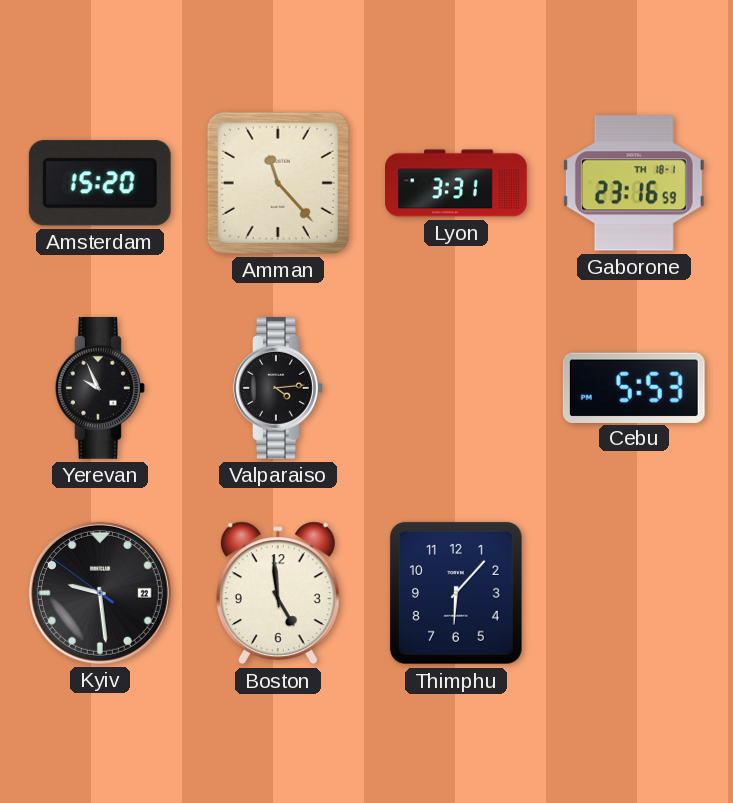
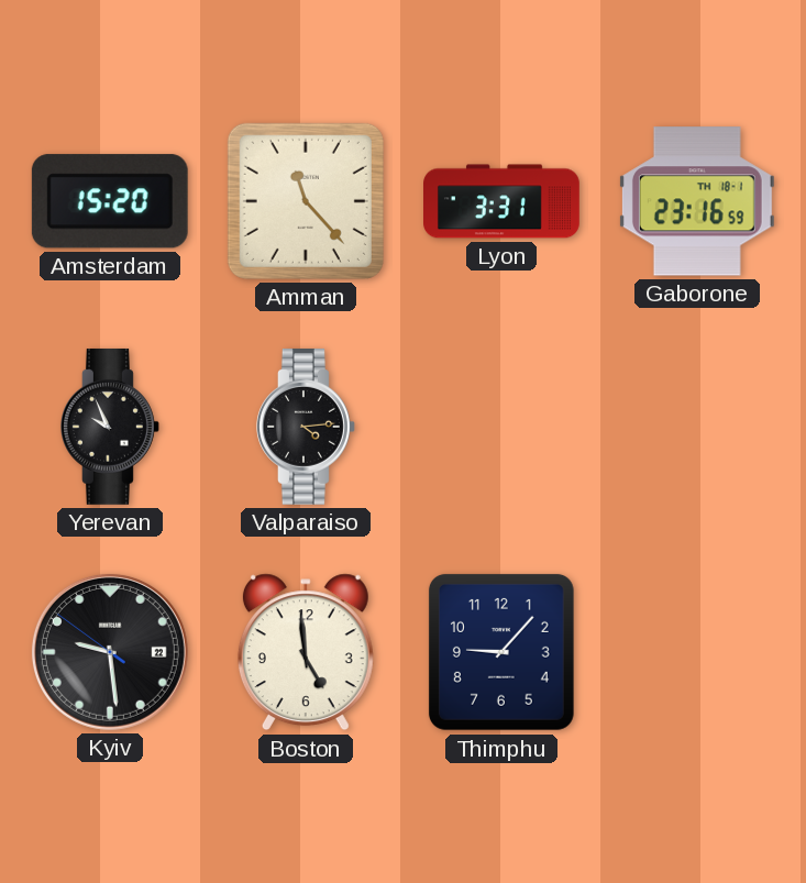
Cebu: 5:53 -> none
Thimphu: 6:07 -> 9:07
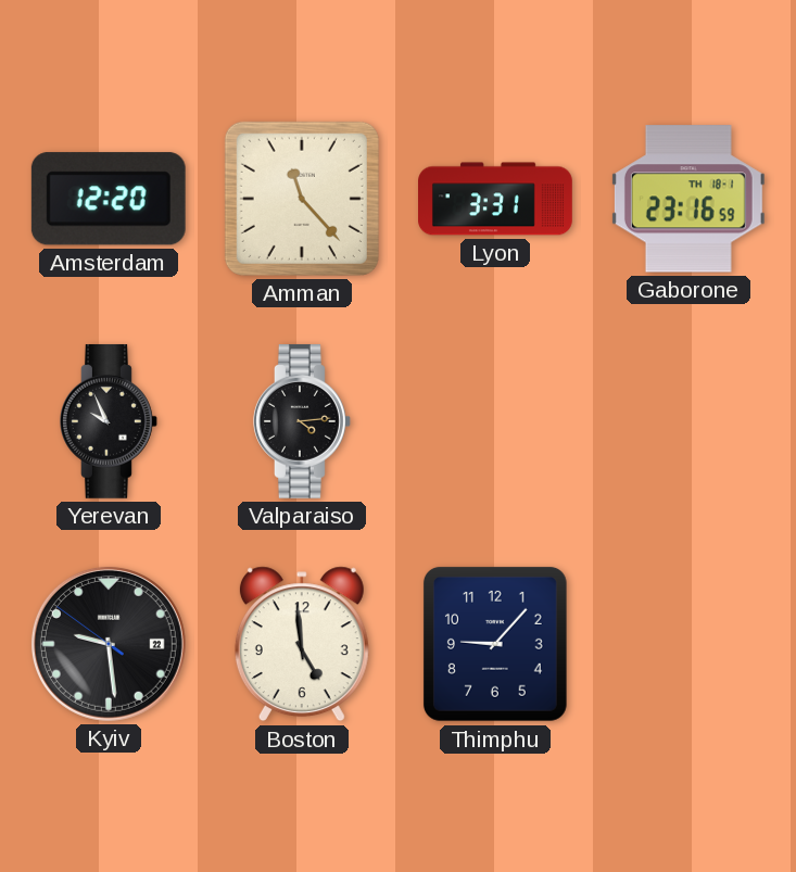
Amsterdam: 15:20 -> 12:20
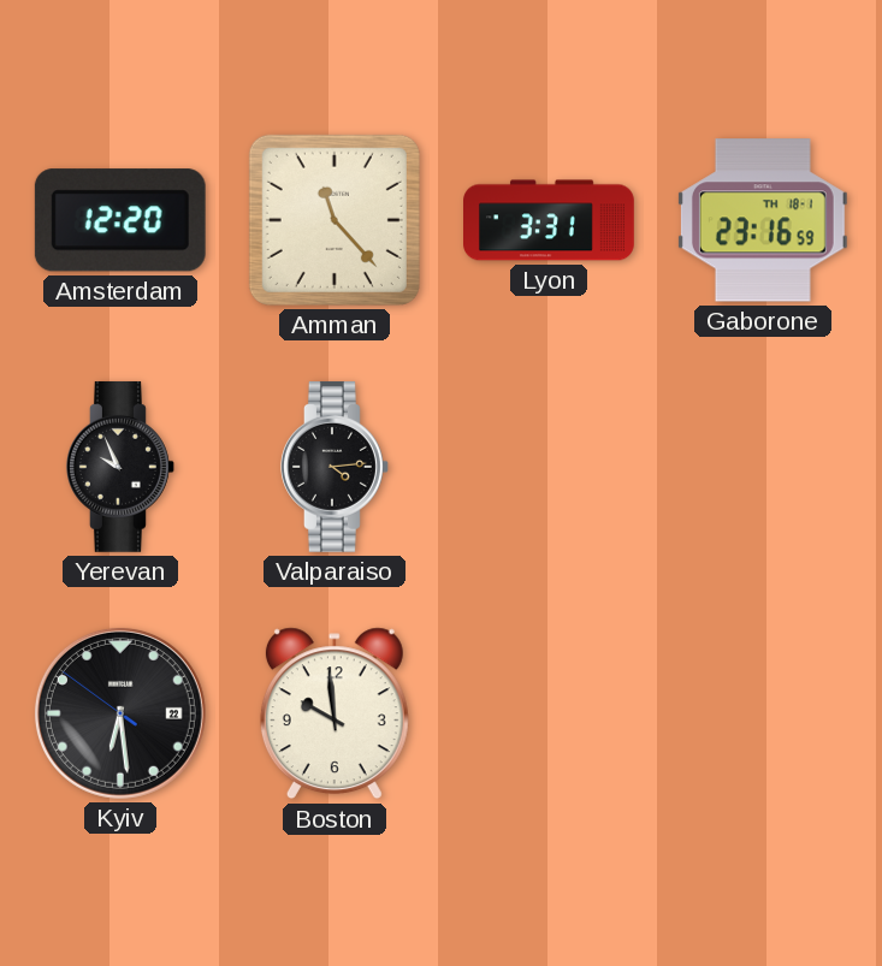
Kyiv: 9:28 -> 6:28
Boston: 4:59 -> 9:59
Thimphu: 9:07 -> none
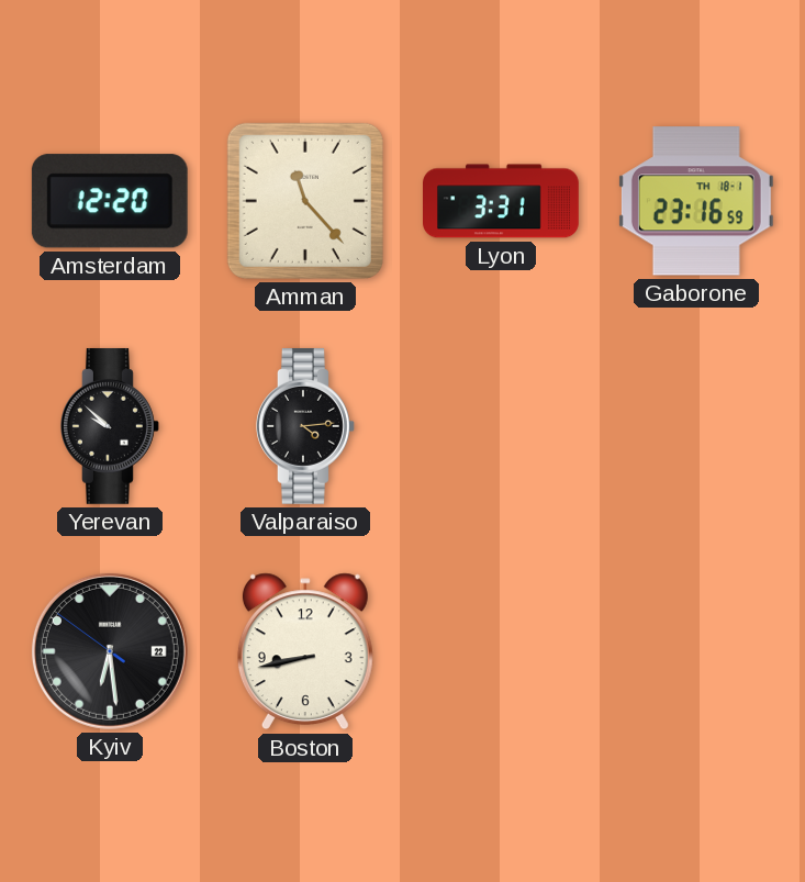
Yerevan: 9:56 -> 9:52
Boston: 9:59 -> 8:43
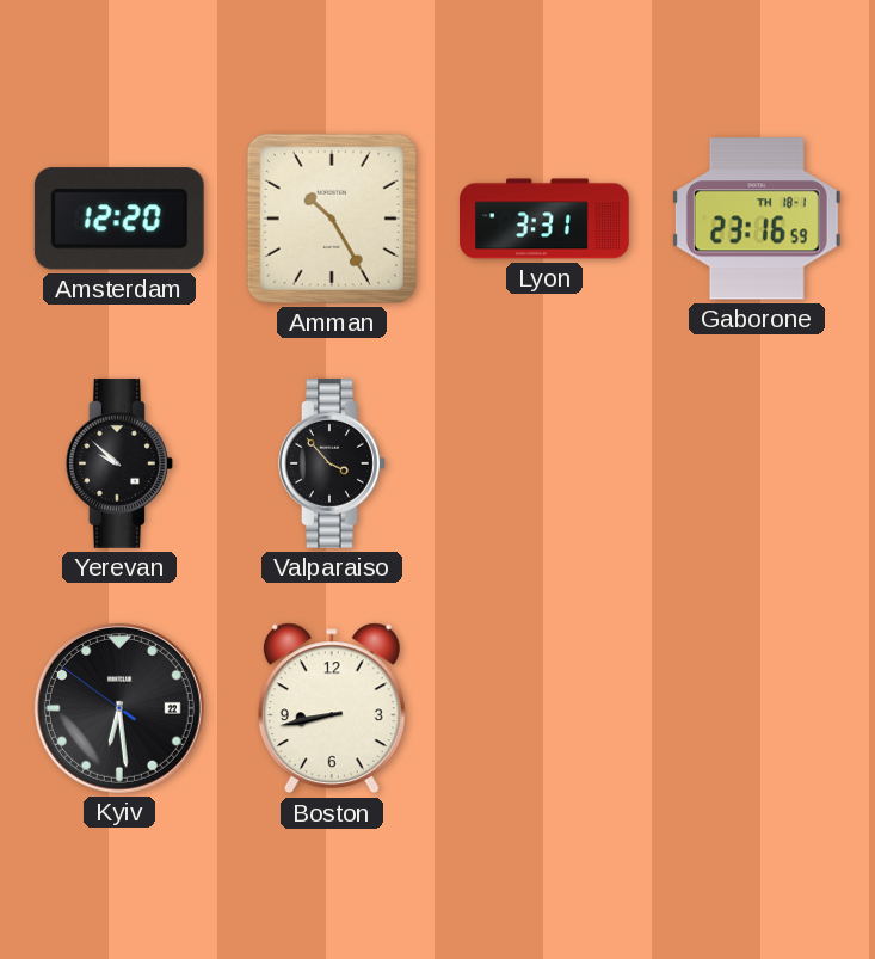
Amman: 11:23 -> 10:25
Valparaiso: 4:14 -> 3:53
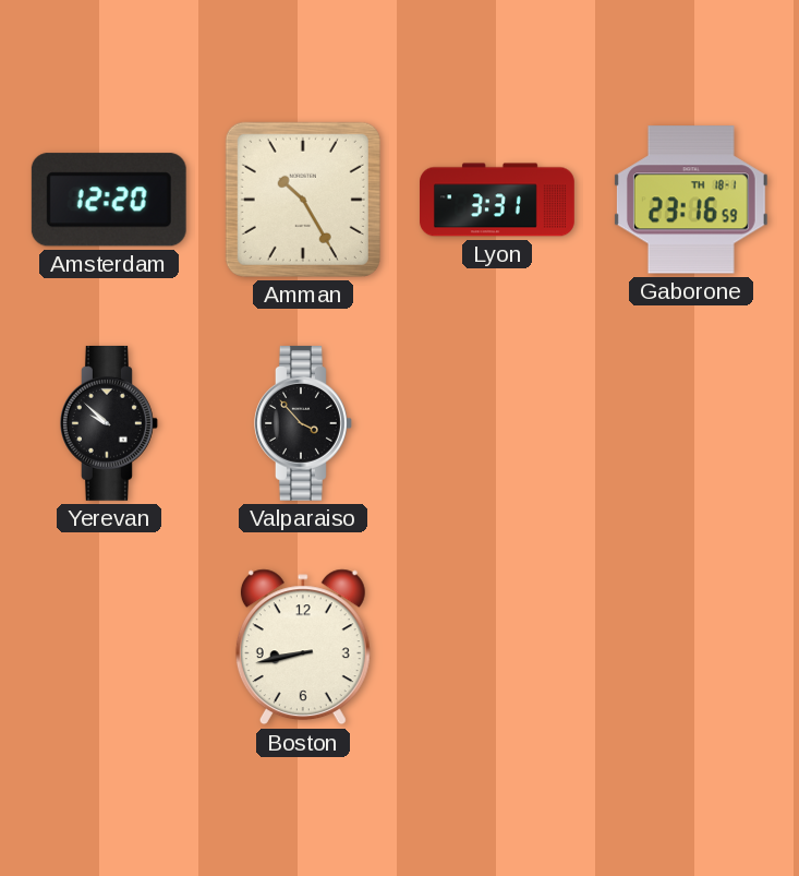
Kyiv: 6:28 -> none
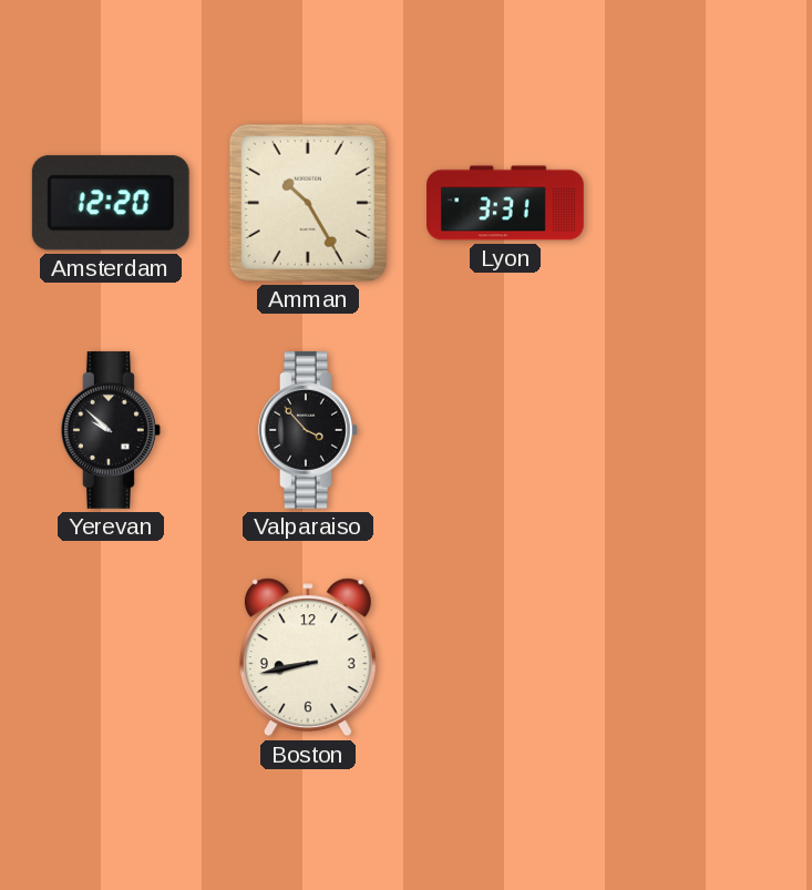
Gaborone: 23:16 -> none
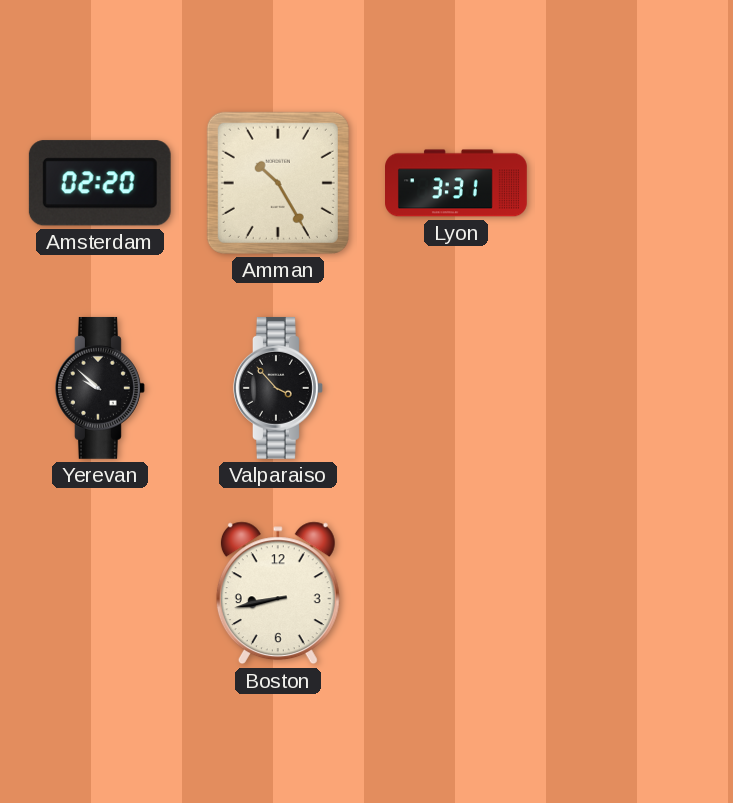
Amsterdam: 12:20 -> 02:20
